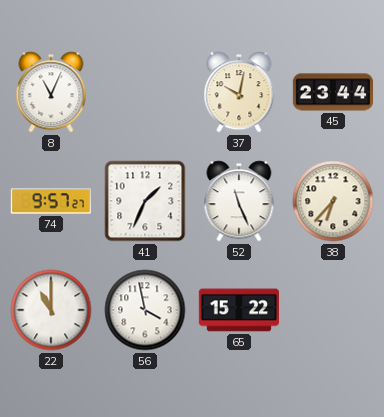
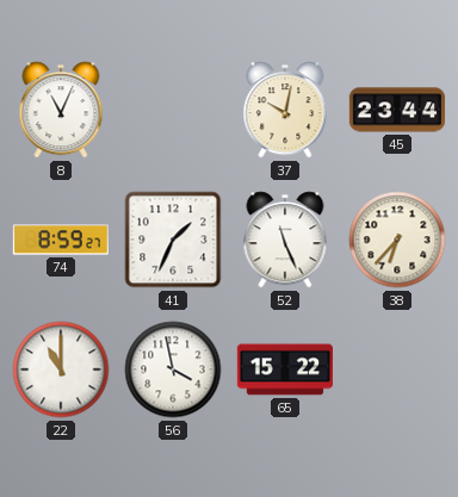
74: 9:57 -> 8:59
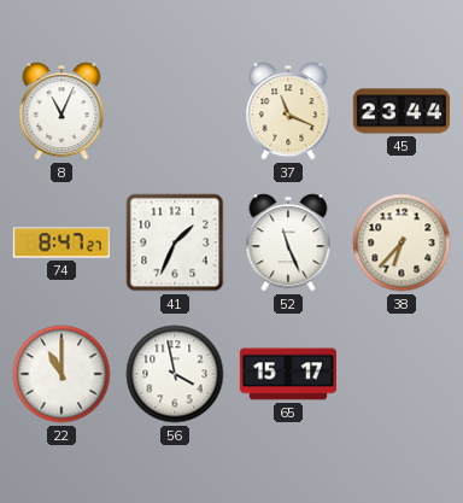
37: 10:02 -> 11:19
74: 8:59 -> 8:47
65: 15:22 -> 15:17
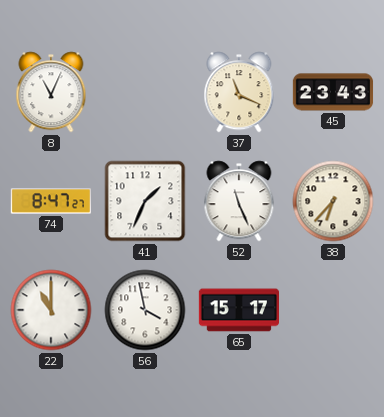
45: 23:44 -> 23:43
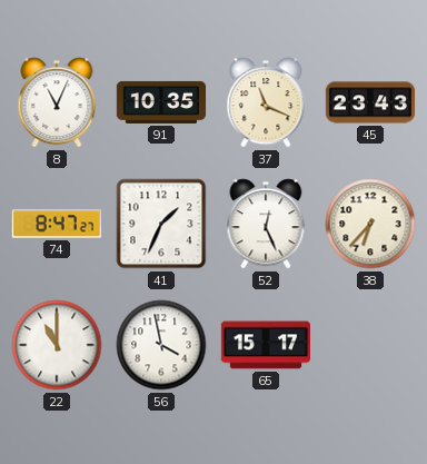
91: none -> 10:35
52: 11:26 -> 12:26
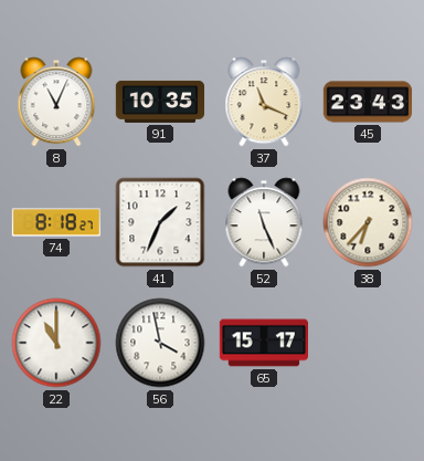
74: 8:47 -> 8:18
52: 12:26 -> 11:26
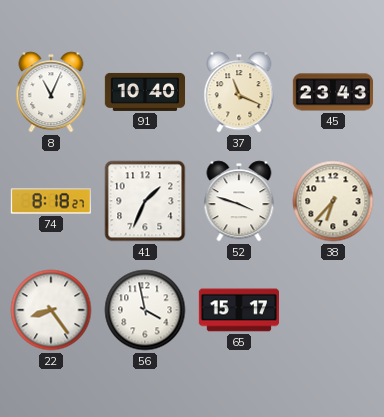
91: 10:35 -> 10:40
52: 11:26 -> 3:48
22: 11:00 -> 8:24
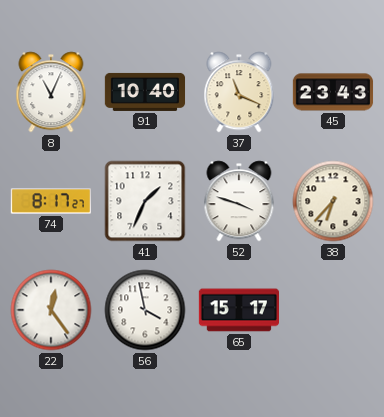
74: 8:18 -> 8:17
22: 8:24 -> 12:24
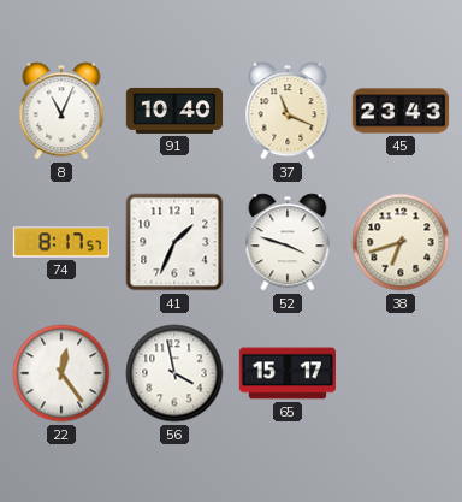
74: 8:17:27 -> 8:17:57
38: 6:37 -> 6:42
